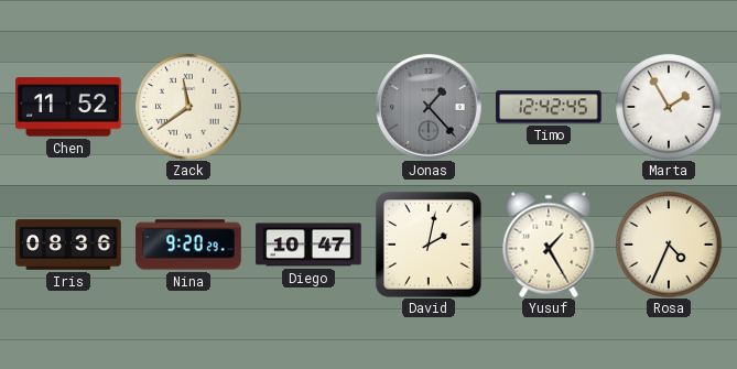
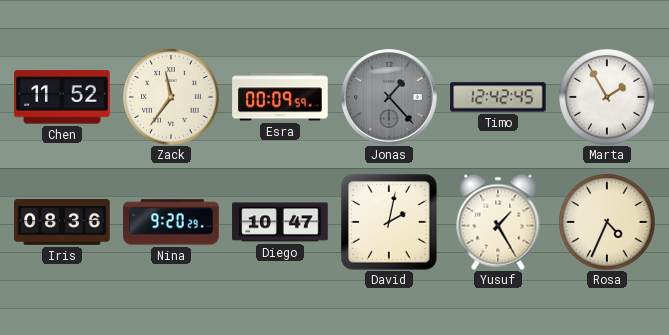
Zack: 11:39 -> 11:36
Esra: none -> 00:09
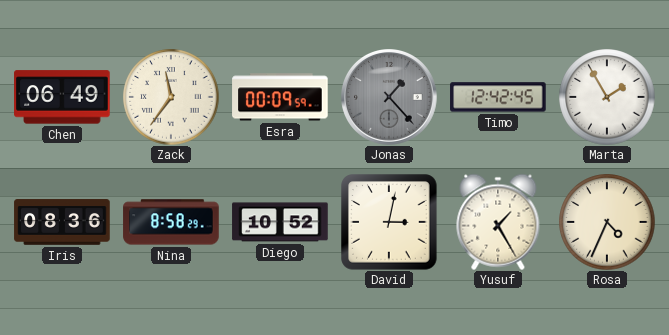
Chen: 11:52 -> 06:49
Nina: 9:20 -> 8:58
Diego: 10:47 -> 10:52
David: 2:02 -> 3:02
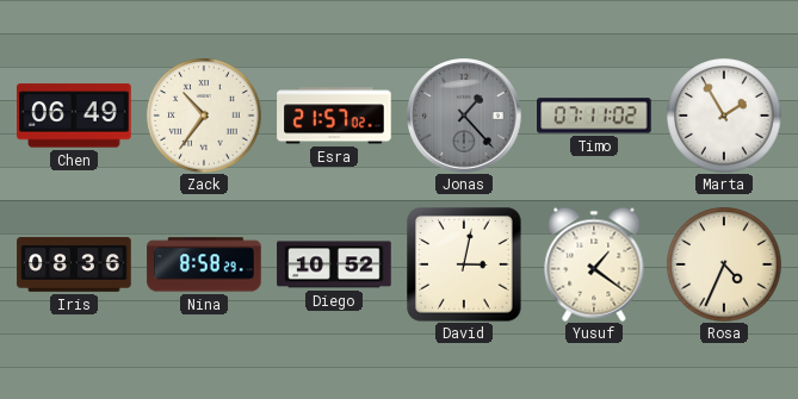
Zack: 11:36 -> 10:36
Esra: 00:09 -> 21:57
Timo: 12:42 -> 07:11
Yusuf: 1:25 -> 1:21
